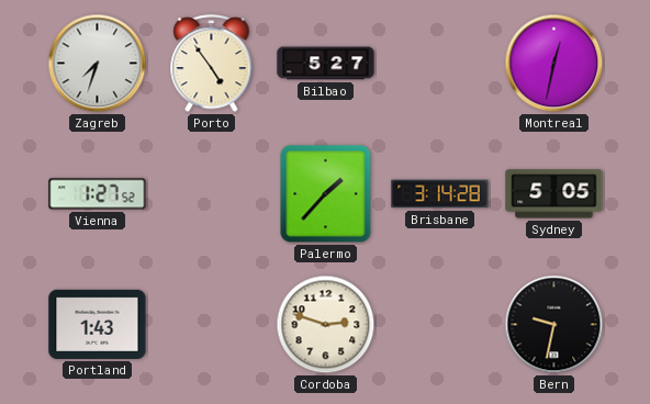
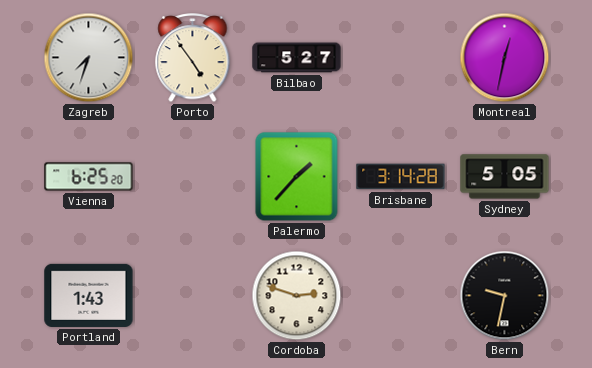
Vienna: 1:27 -> 6:25
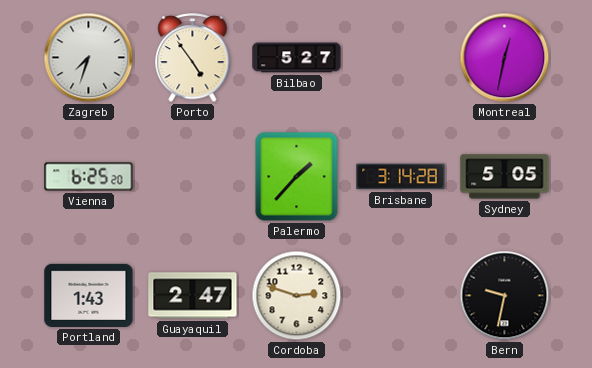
Guayaquil: none -> 2:47
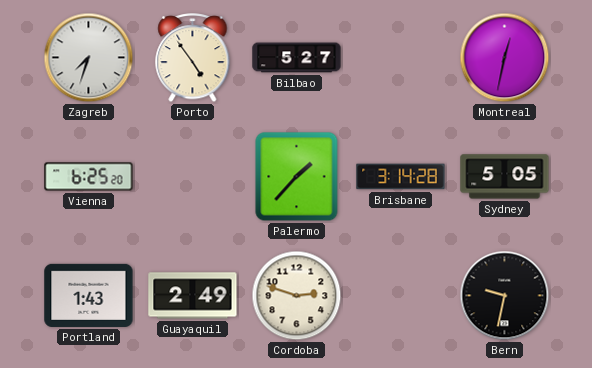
Guayaquil: 2:47 -> 2:49
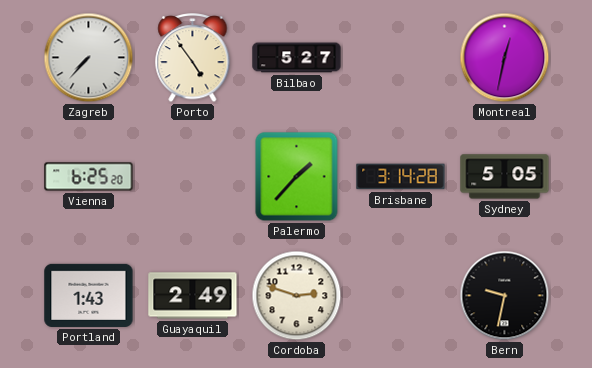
Zagreb: 7:33 -> 7:37
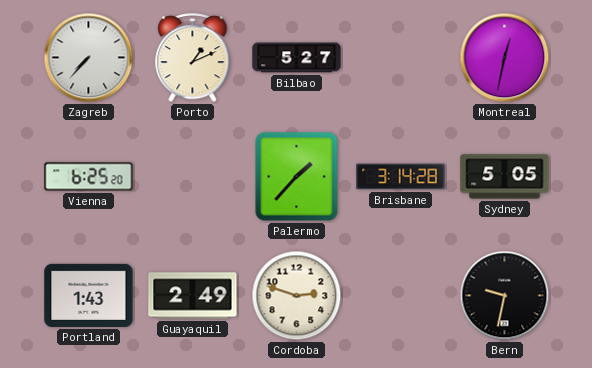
Porto: 4:54 -> 1:11
